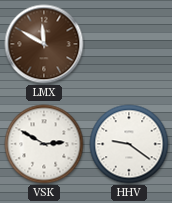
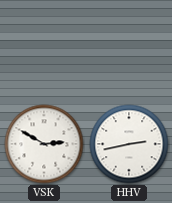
LMX: 11:50 -> none
HHV: 9:21 -> 2:43
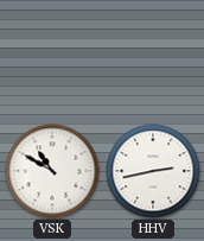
VSK: 2:50 -> 10:50
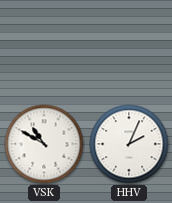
HHV: 2:43 -> 2:04
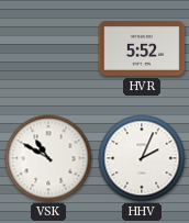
HVR: none -> 5:52
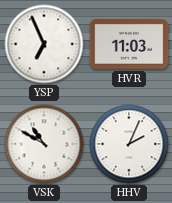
YSP: none -> 6:56
HVR: 5:52 -> 11:03
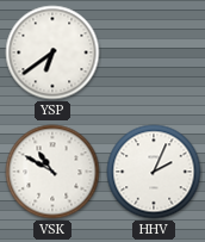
YSP: 6:56 -> 6:39
HVR: 11:03 -> none
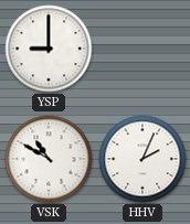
YSP: 6:39 -> 9:00
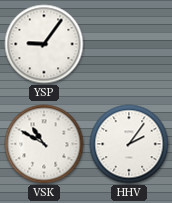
YSP: 9:00 -> 9:06
HHV: 2:04 -> 2:06
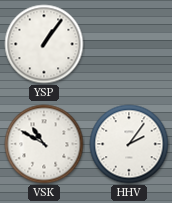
YSP: 9:06 -> 1:06
